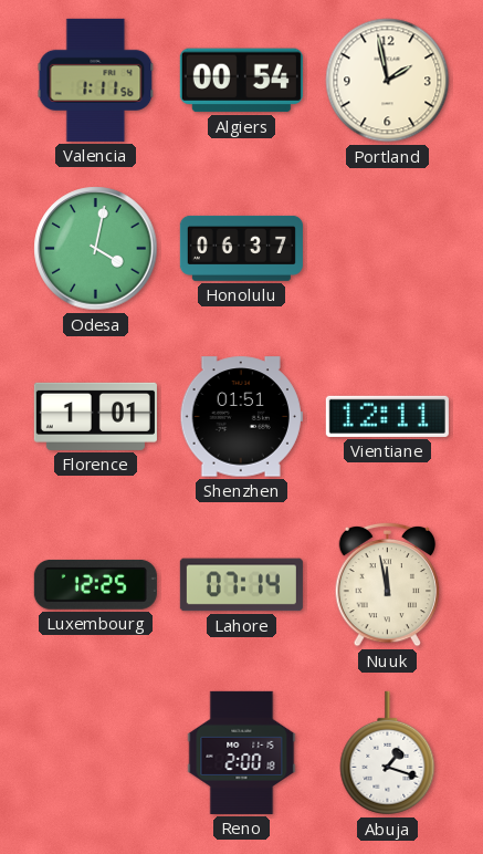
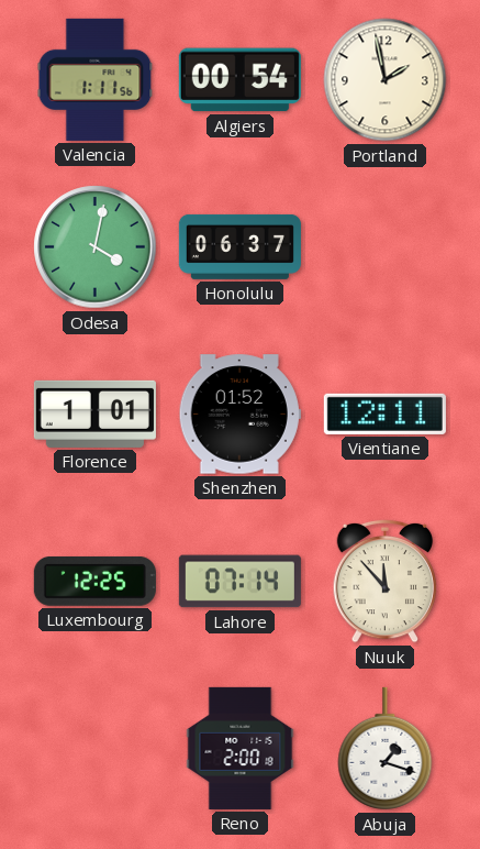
Shenzhen: 01:51 -> 01:52
Nuuk: 11:58 -> 11:53
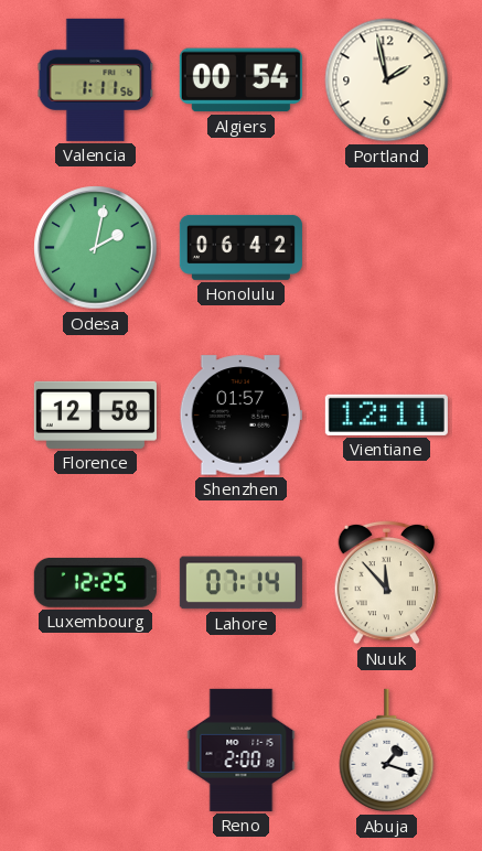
Odesa: 4:02 -> 2:02
Honolulu: 06:37 -> 06:42
Florence: 1:01 -> 12:58
Shenzhen: 01:52 -> 01:57
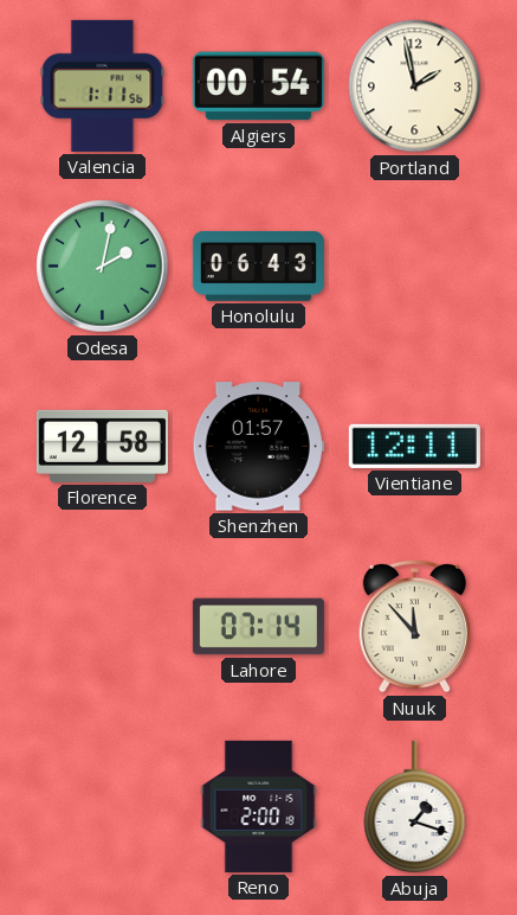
Honolulu: 06:42 -> 06:43
Luxembourg: 12:25 -> none
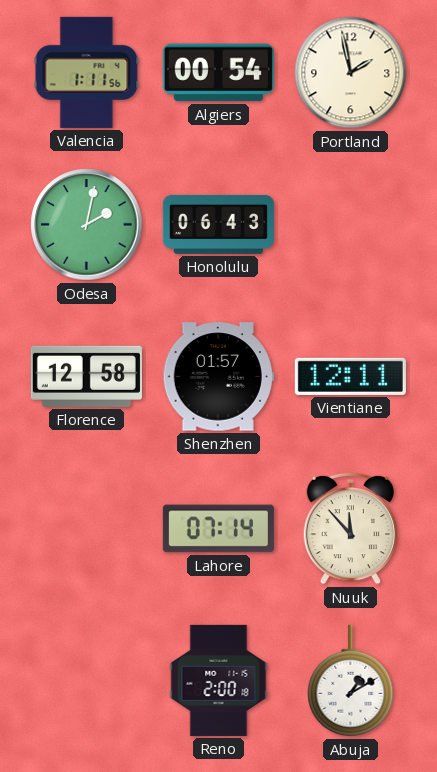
Abuja: 1:18 -> 1:10
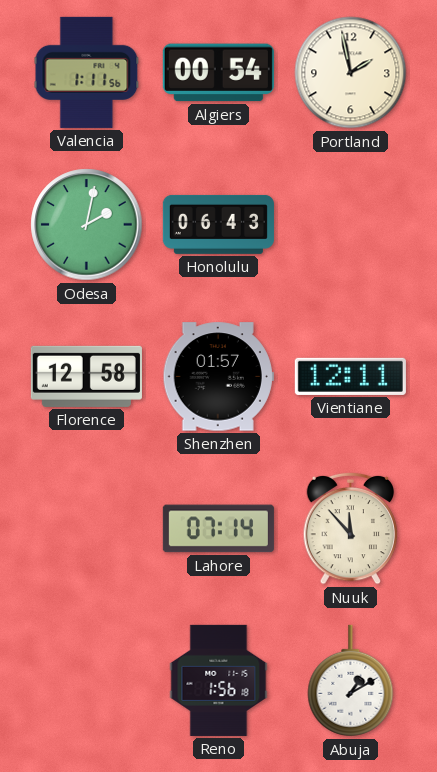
Reno: 2:00 -> 1:56
